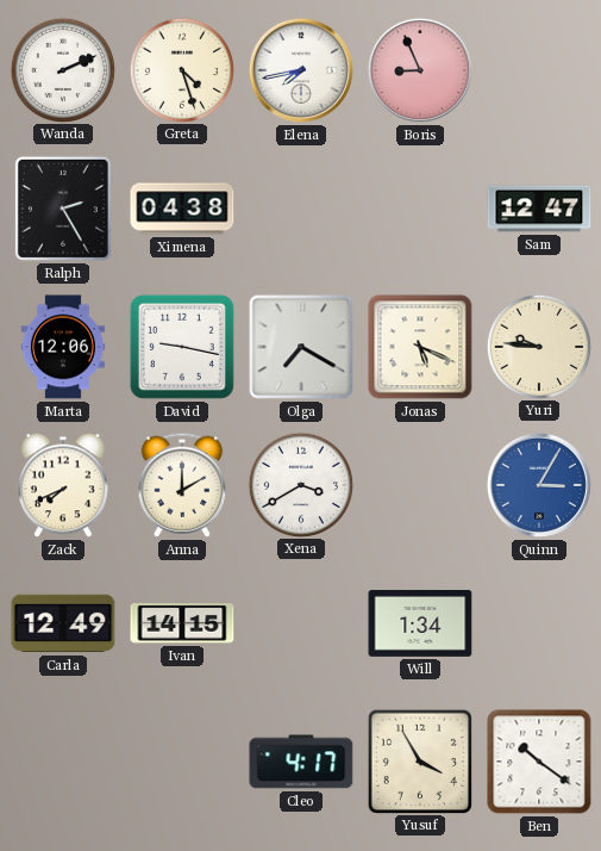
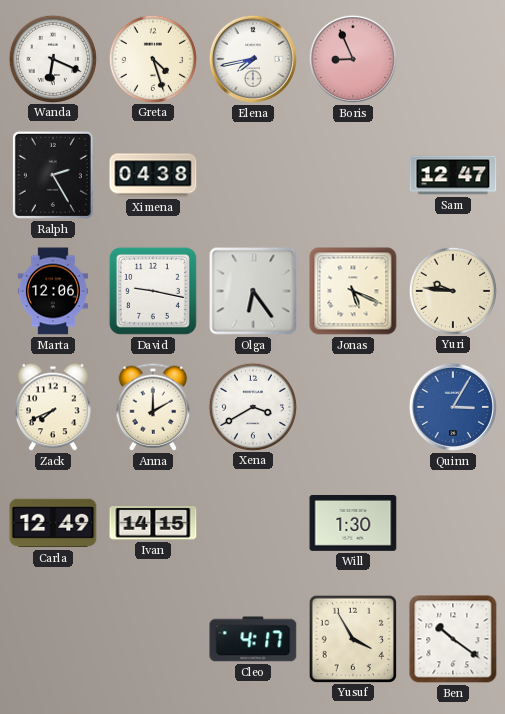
Wanda: 2:11 -> 6:19
Olga: 7:20 -> 6:24
Will: 1:34 -> 1:30
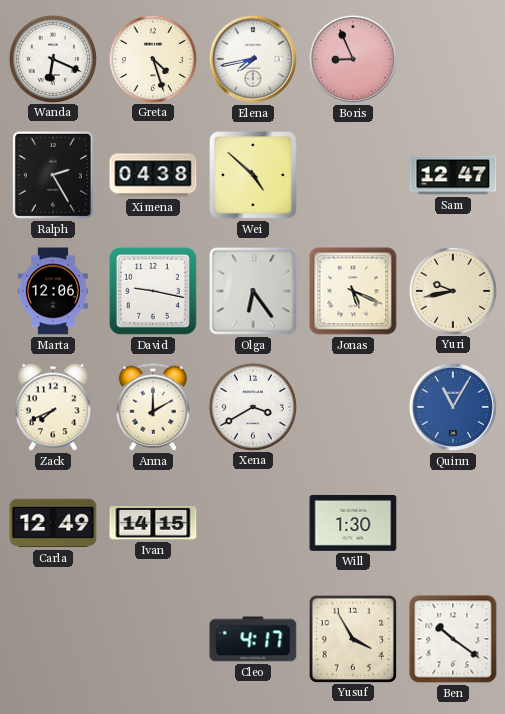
Wei: none -> 4:52
Yuri: 9:46 -> 9:43
Quinn: 3:05 -> 11:05
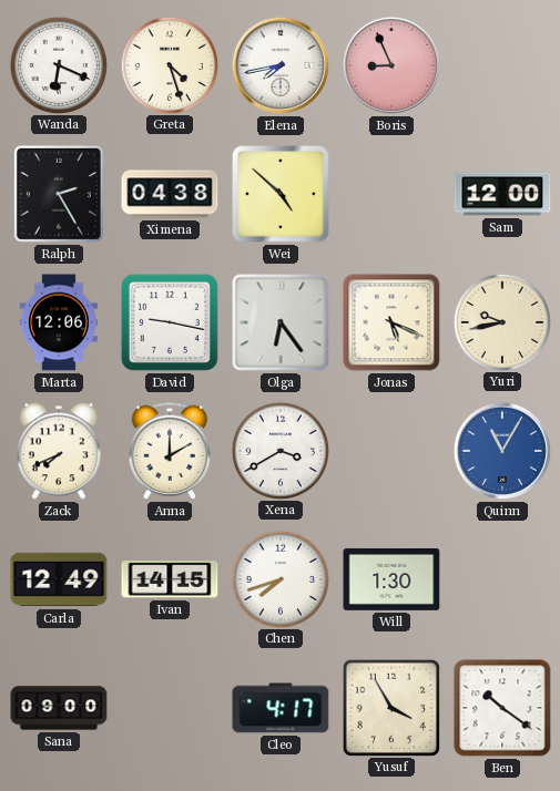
Sam: 12:47 -> 12:00
Chen: none -> 7:42
Sana: none -> 09:00
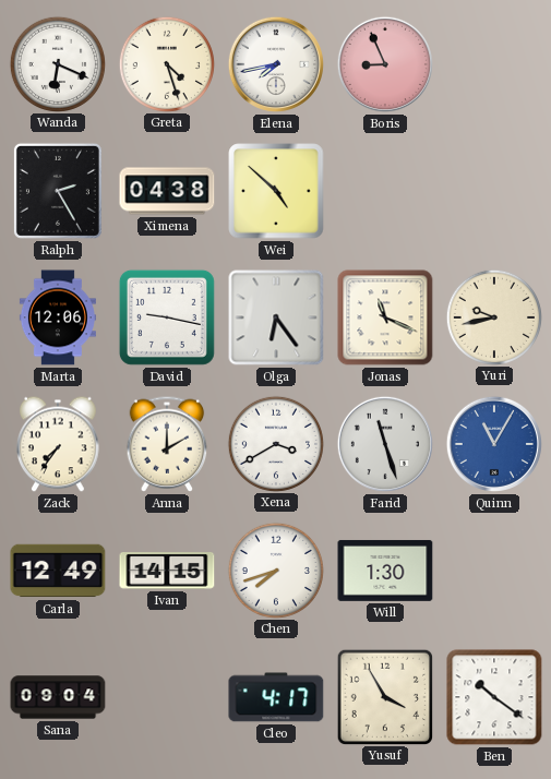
Sam: 12:00 -> none
Jonas: 5:19 -> 11:19
Zack: 7:41 -> 7:36
Farid: none -> 11:27
Sana: 09:00 -> 09:04
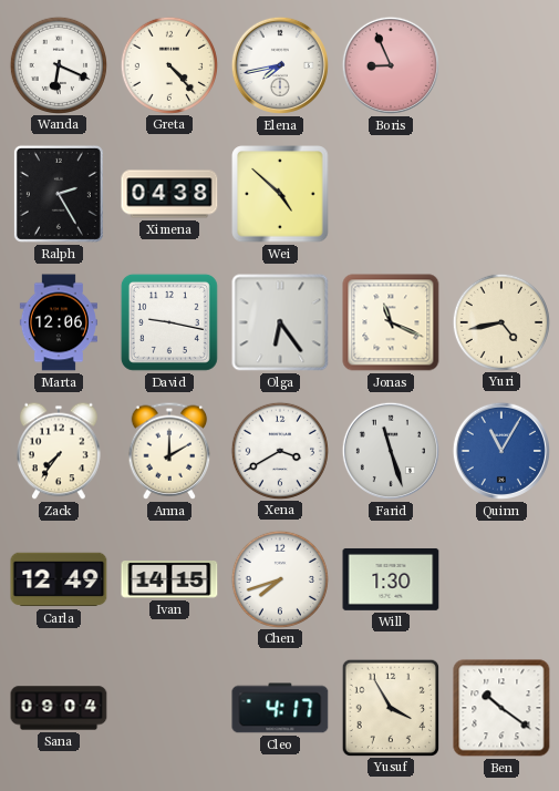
Greta: 4:27 -> 4:23
Yuri: 9:43 -> 4:43
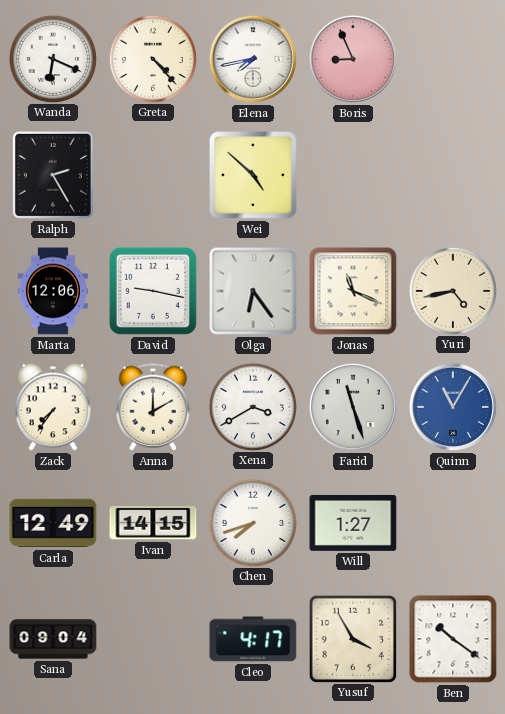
Ximena: 04:38 -> none
Will: 1:30 -> 1:27
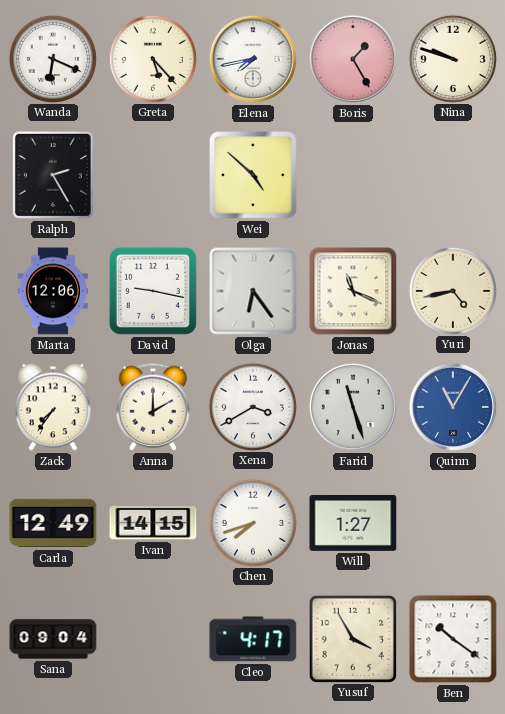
Greta: 4:23 -> 5:23
Boris: 8:56 -> 1:25
Nina: none -> 9:48
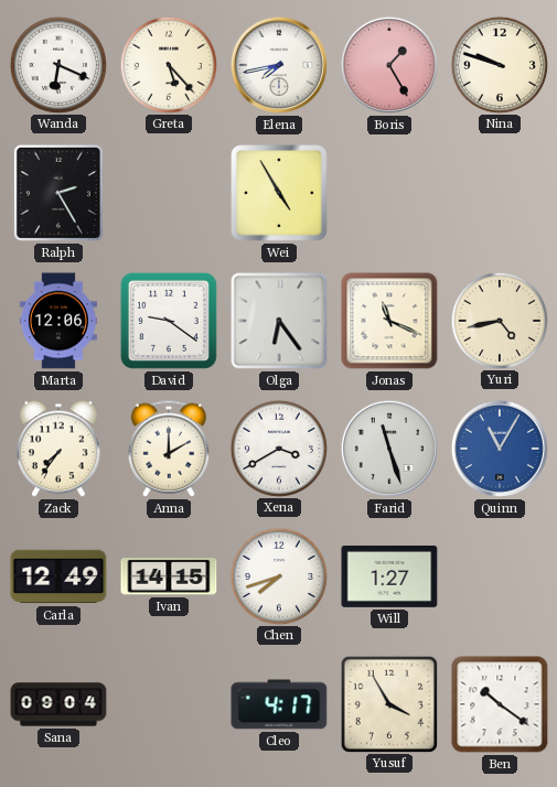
Wei: 4:52 -> 4:55
David: 9:17 -> 9:21
